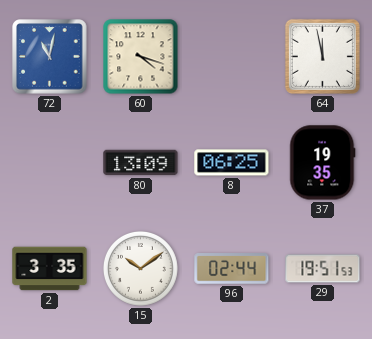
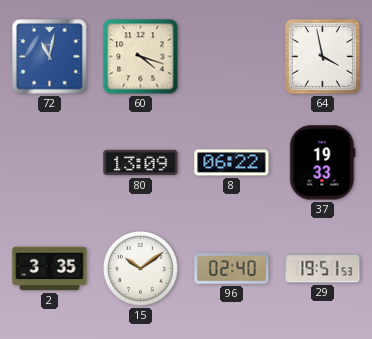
64: 11:58 -> 3:58
8: 06:25 -> 06:22
37: 19:35 -> 19:33
96: 02:44 -> 02:40
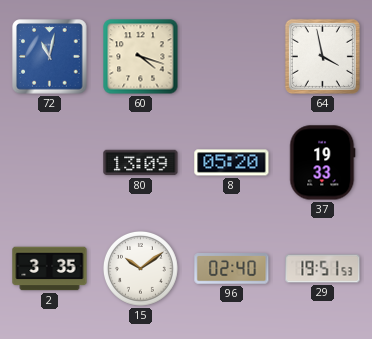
8: 06:22 -> 05:20
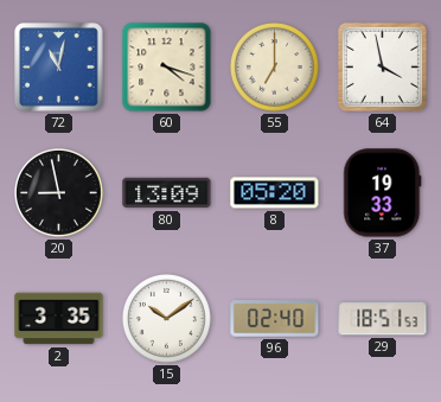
55: none -> 7:00
20: none -> 8:58
29: 19:51 -> 18:51
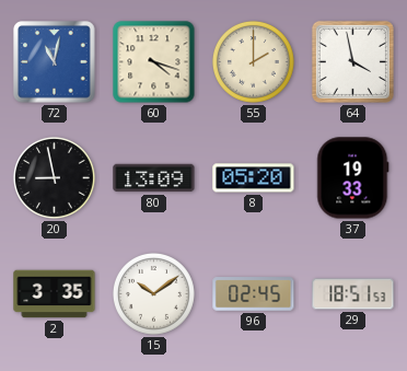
55: 7:00 -> 2:00
96: 02:40 -> 02:45
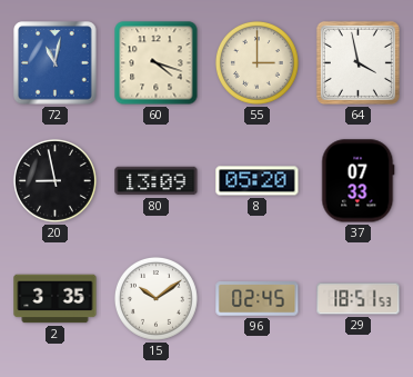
55: 2:00 -> 3:00
37: 19:33 -> 07:33
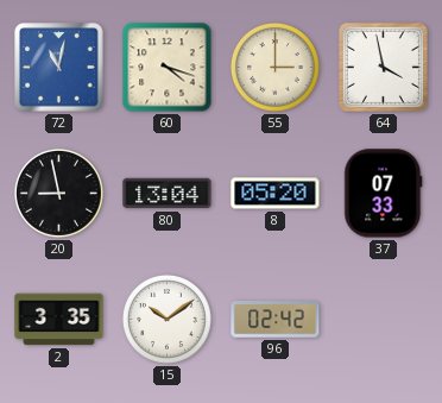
80: 13:09 -> 13:04
96: 02:45 -> 02:42
29: 18:51 -> none
